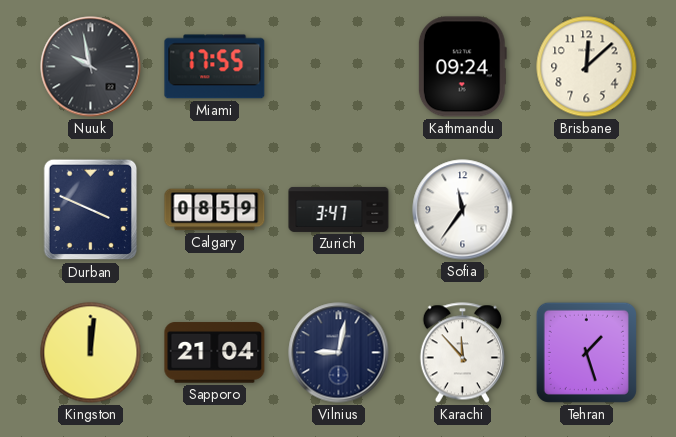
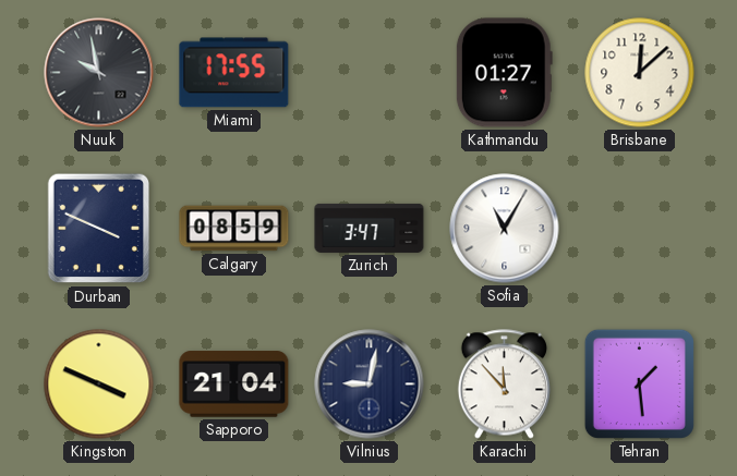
Kathmandu: 09:24 -> 01:27
Sofia: 11:36 -> 11:05
Kingston: 12:01 -> 3:49
Tehran: 1:27 -> 1:29
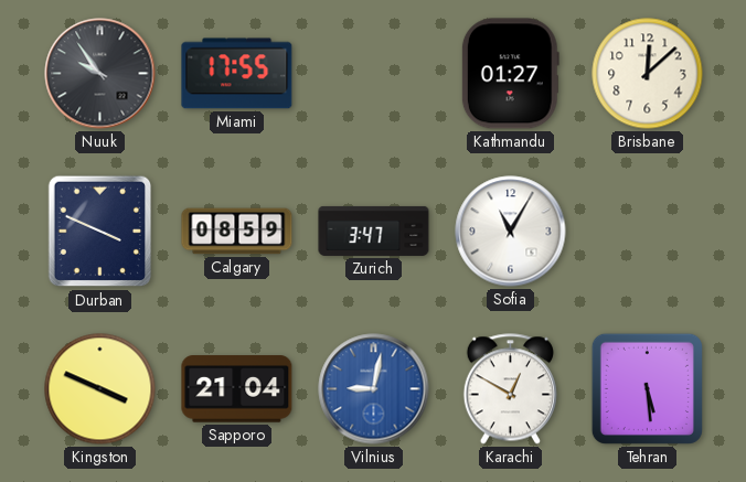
Nuuk: 9:58 -> 9:54
Vilnius dial: navy -> blue
Karachi: 11:53 -> 12:50
Tehran: 1:29 -> 5:29
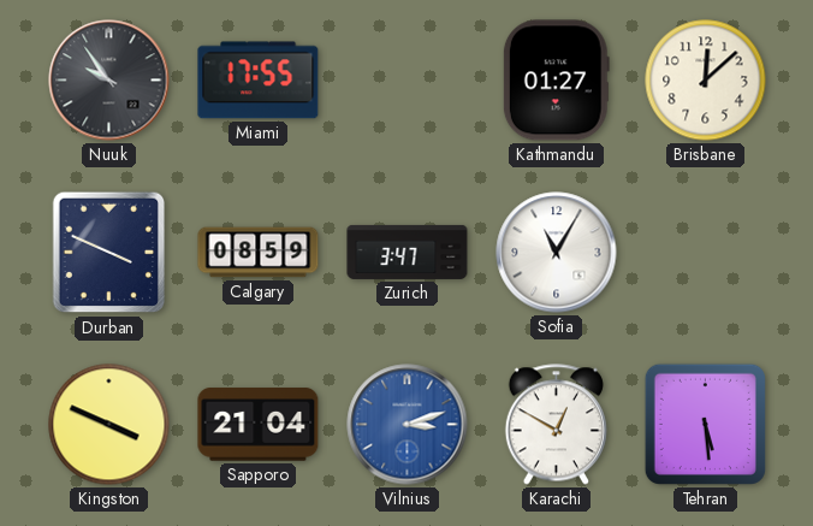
Vilnius: 9:02 -> 3:12
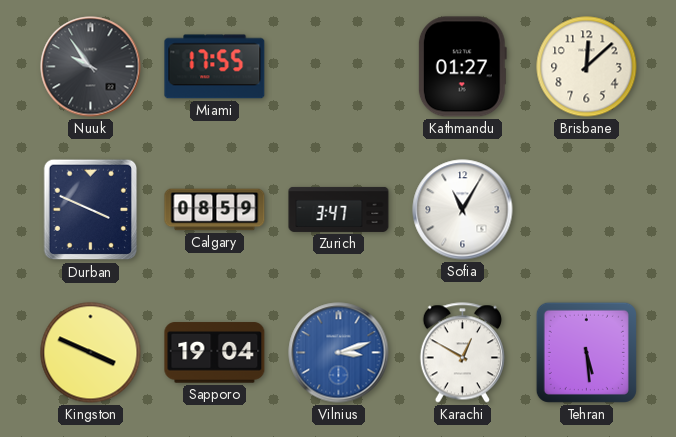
Sapporo: 21:04 -> 19:04
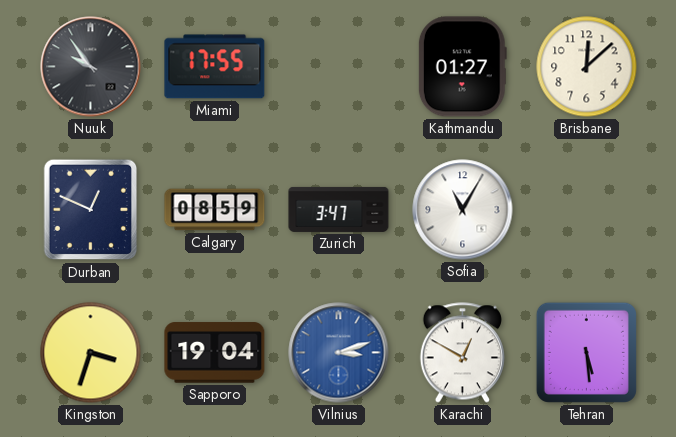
Durban: 3:49 -> 12:49
Kingston: 3:49 -> 3:33
